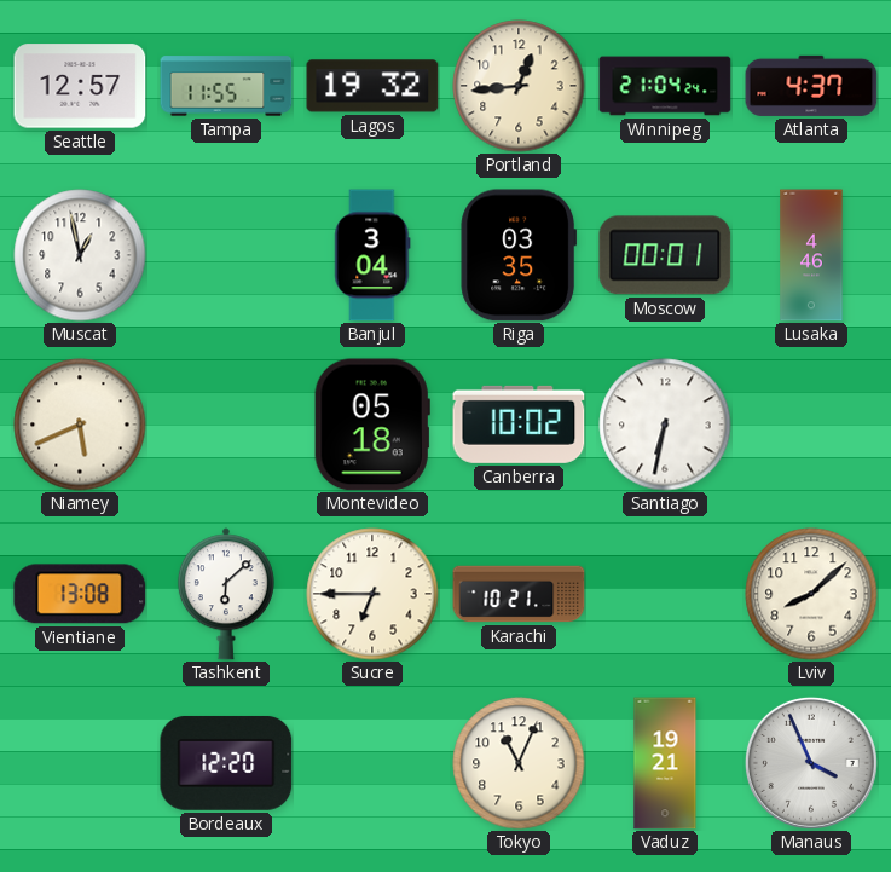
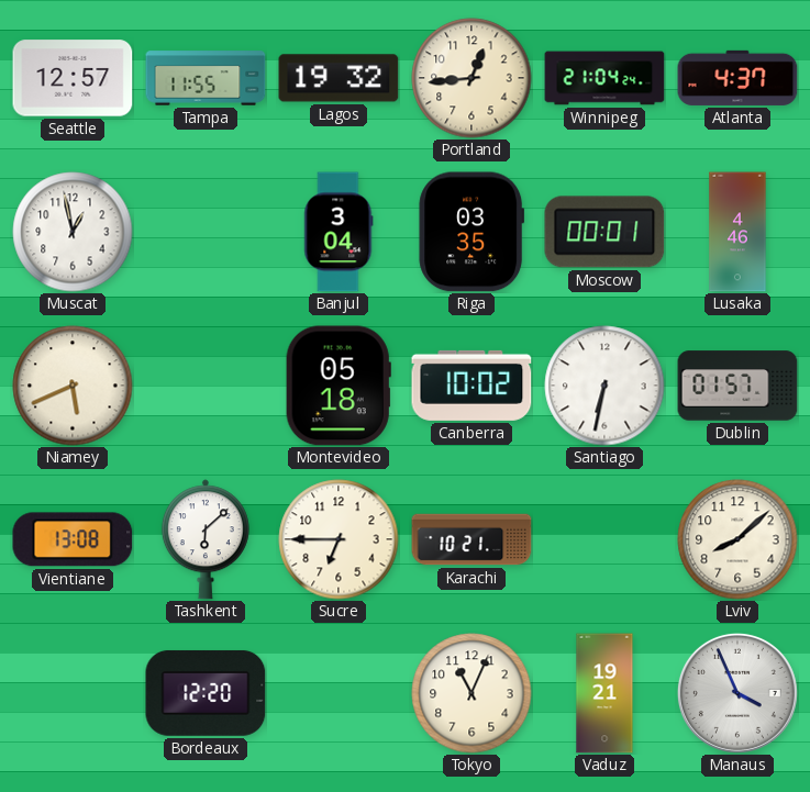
Dublin: none -> 01:57
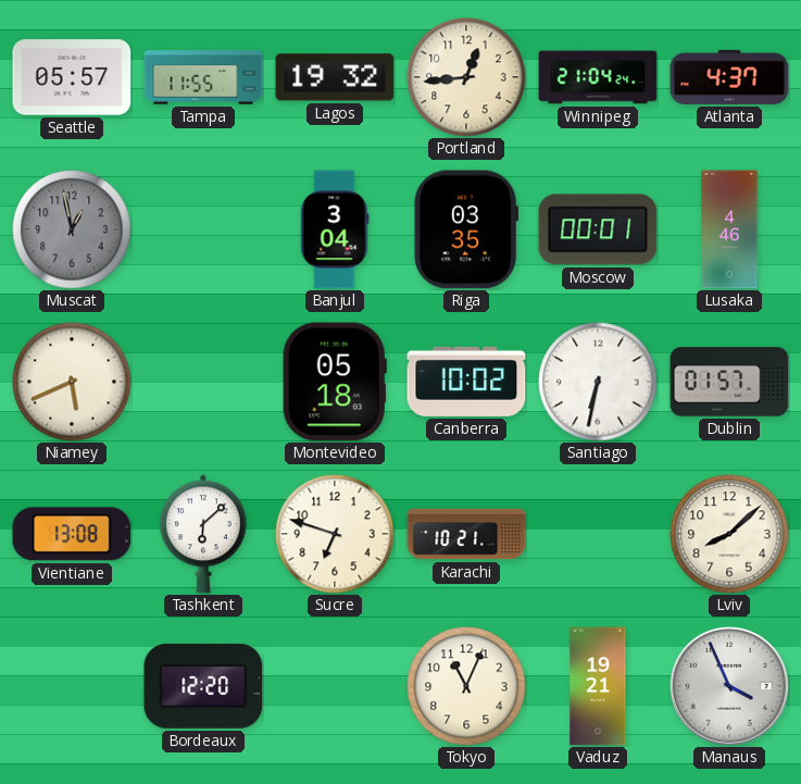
Seattle: 12:57 -> 05:57
Muscat dial: white -> grey
Sucre: 6:45 -> 6:48
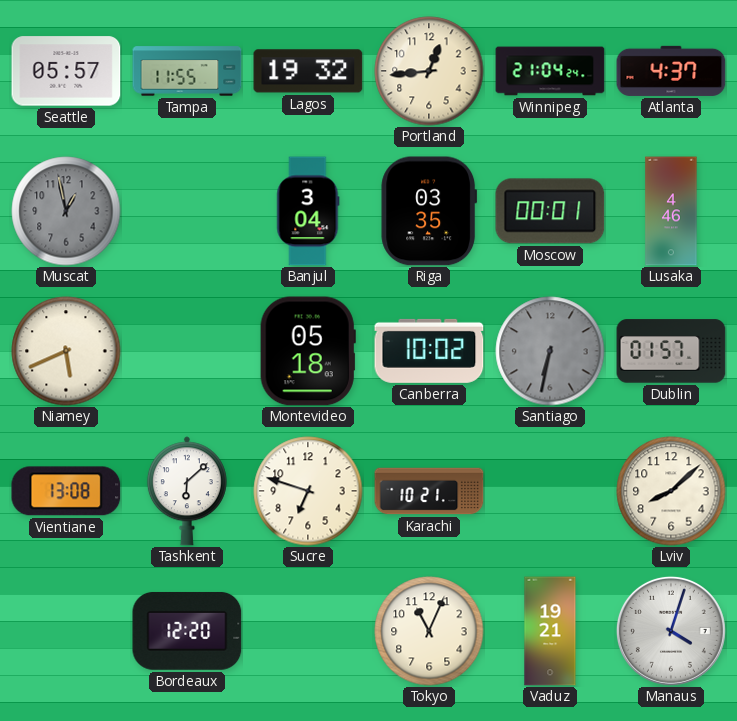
Santiago dial: white -> grey
Manaus: 3:56 -> 4:03
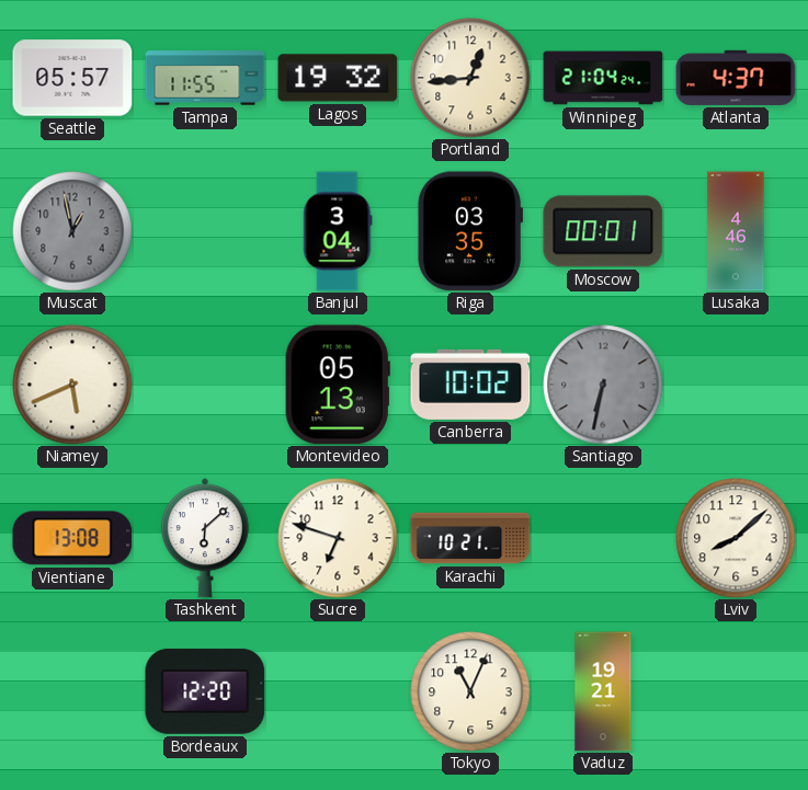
Montevideo: 05:18 -> 05:13
Dublin: 01:57 -> none
Manaus: 4:03 -> none
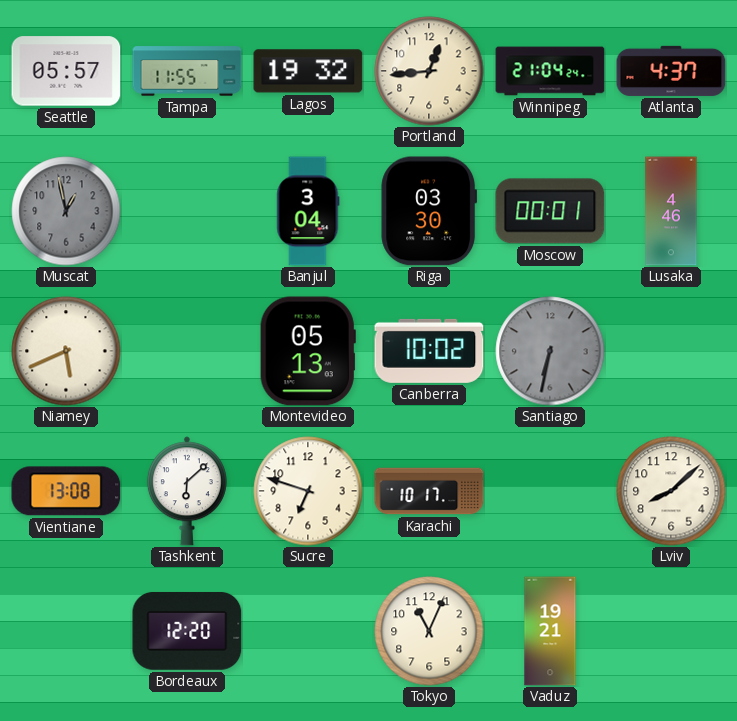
Riga: 03:35 -> 03:30
Karachi: 10:21 -> 10:17
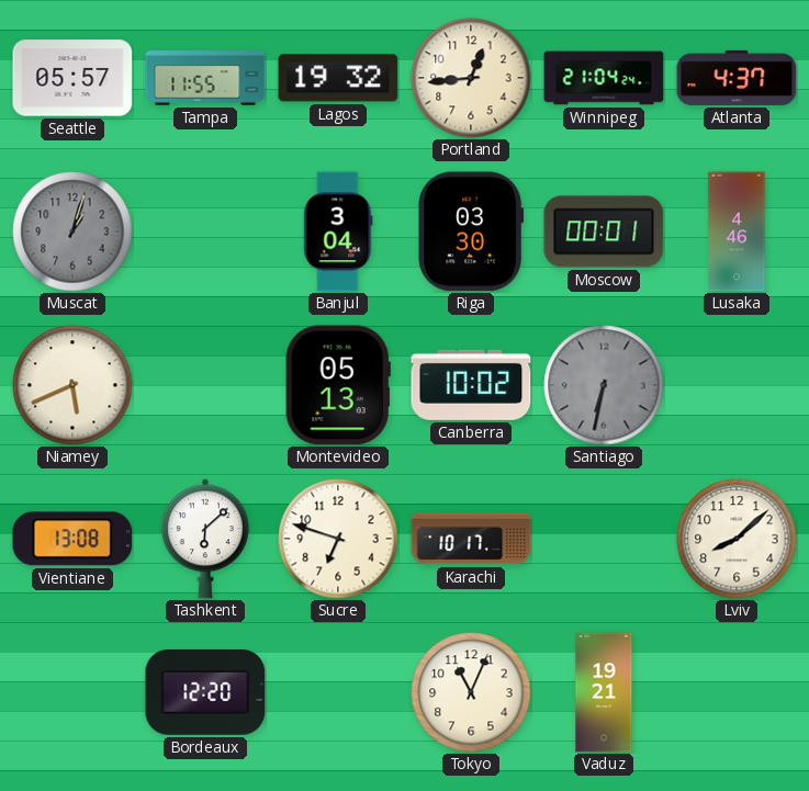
Muscat: 12:58 -> 1:03
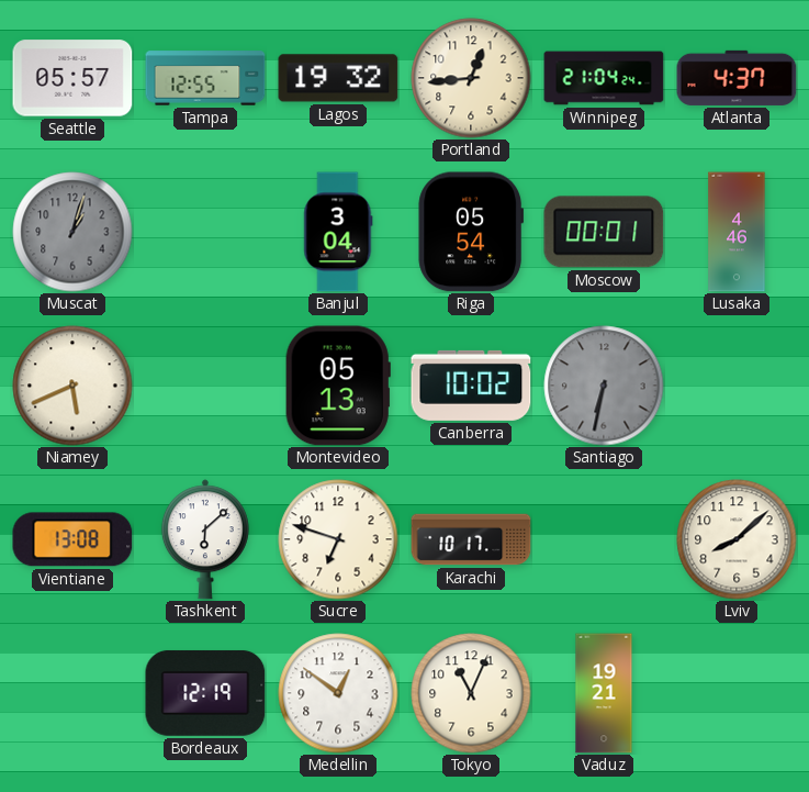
Tampa: 11:55 -> 12:55
Riga: 03:30 -> 05:54
Bordeaux: 12:20 -> 12:19
Medellin: none -> 12:51
